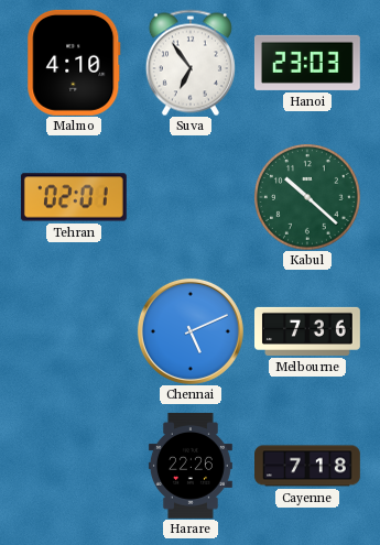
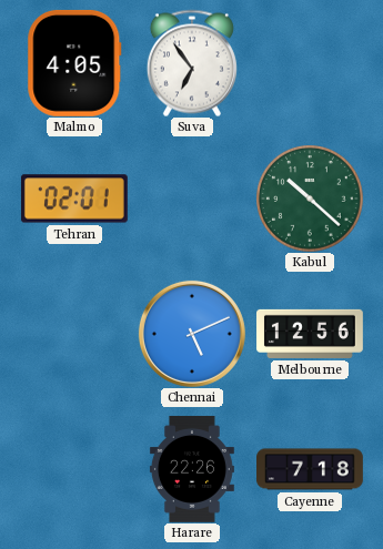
Malmo: 4:10 -> 4:05
Hanoi: 23:03 -> none
Melbourne: 7:36 -> 12:56
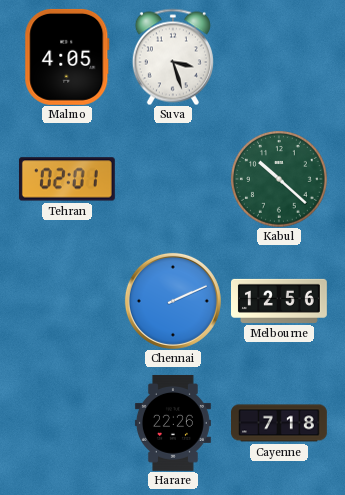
Suva: 6:54 -> 3:27
Chennai: 5:11 -> 2:11
